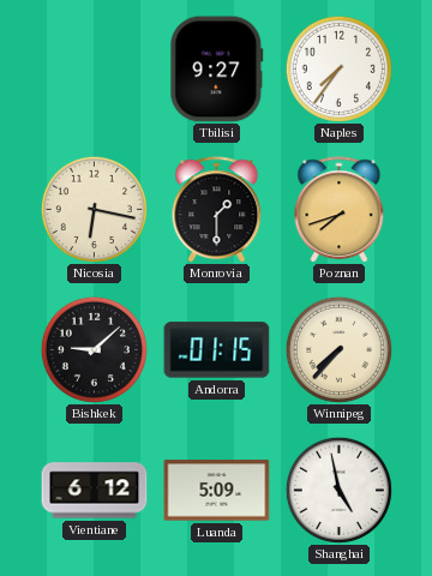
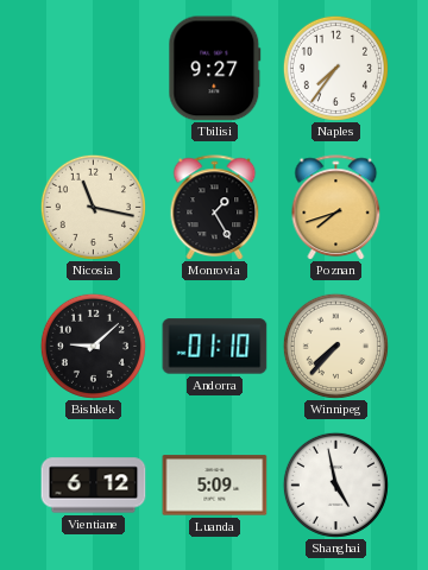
Nicosia: 6:17 -> 11:17
Monrovia: 1:30 -> 1:25
Andorra: 01:15 -> 01:10
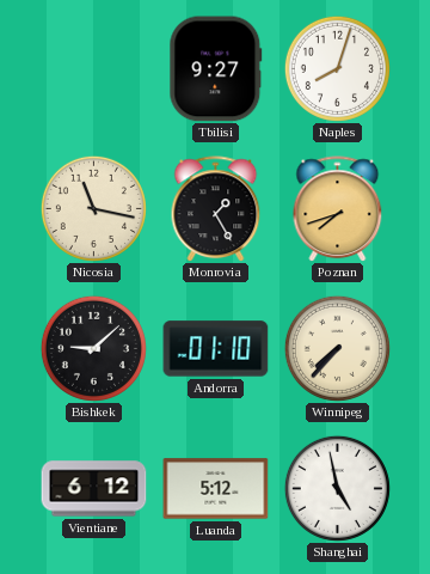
Naples: 7:36 -> 8:03
Luanda: 5:09 -> 5:12
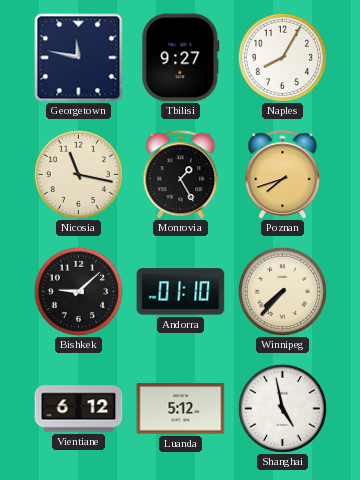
Georgetown: none -> 11:47
Naples: 8:03 -> 8:05
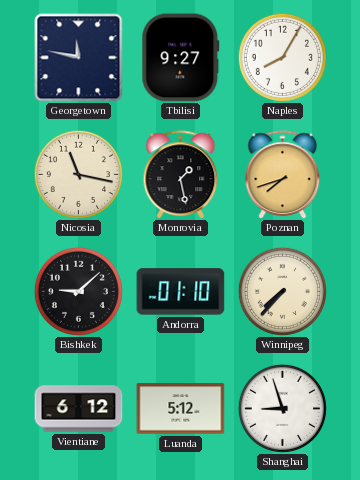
Monrovia: 1:25 -> 1:28
Shanghai: 4:58 -> 8:57
